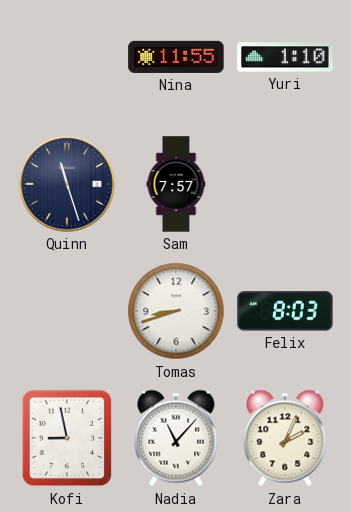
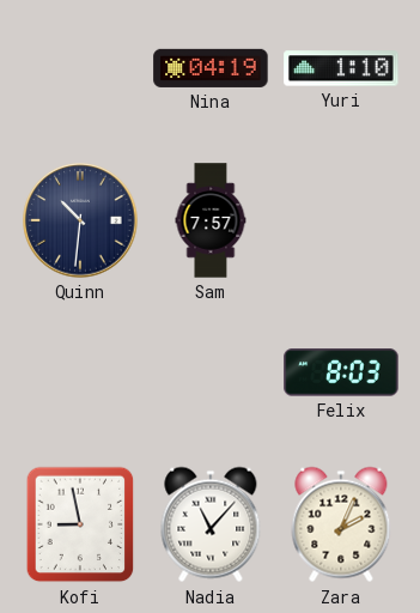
Nina: 11:55 -> 04:19
Quinn: 11:27 -> 10:31
Tomas: 8:42 -> none
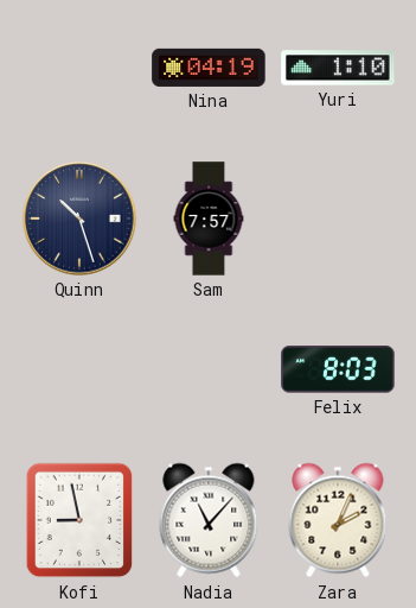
Quinn: 10:31 -> 10:27
